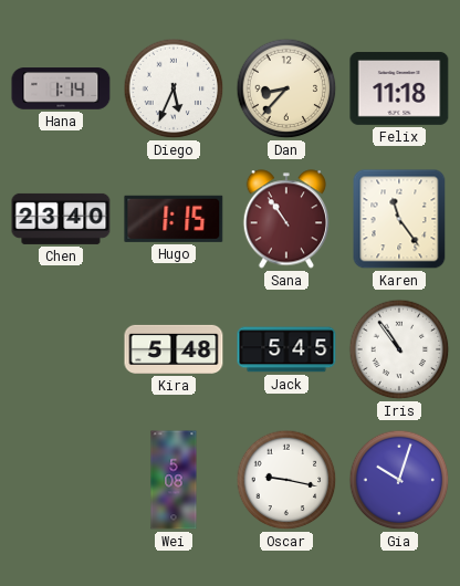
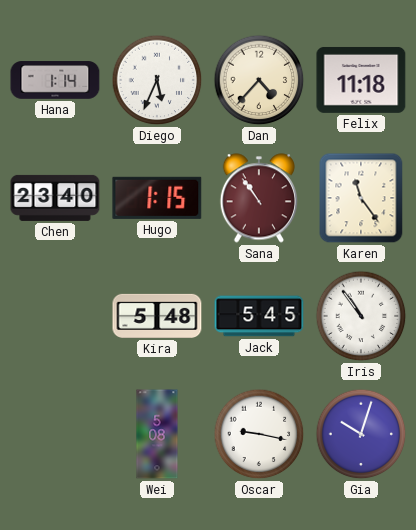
Dan: 8:37 -> 4:37
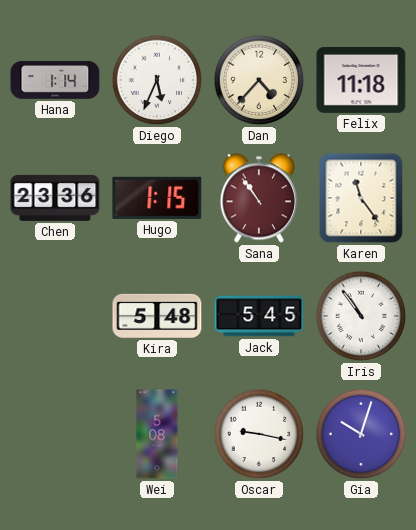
Chen: 23:40 -> 23:36
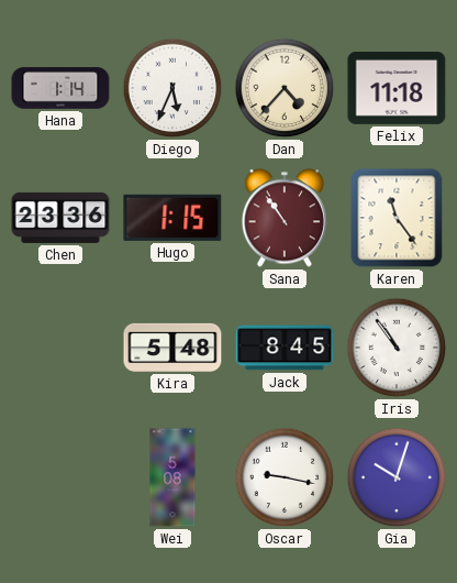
Jack: 5:45 -> 8:45
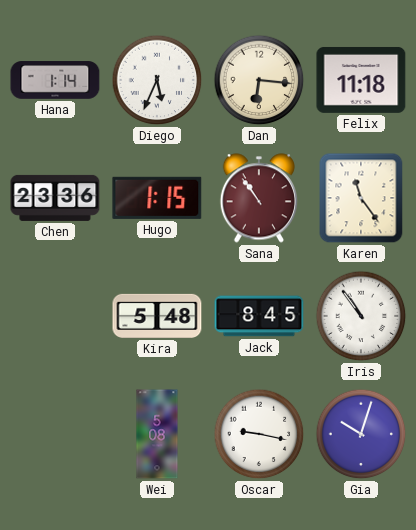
Dan: 4:37 -> 6:16
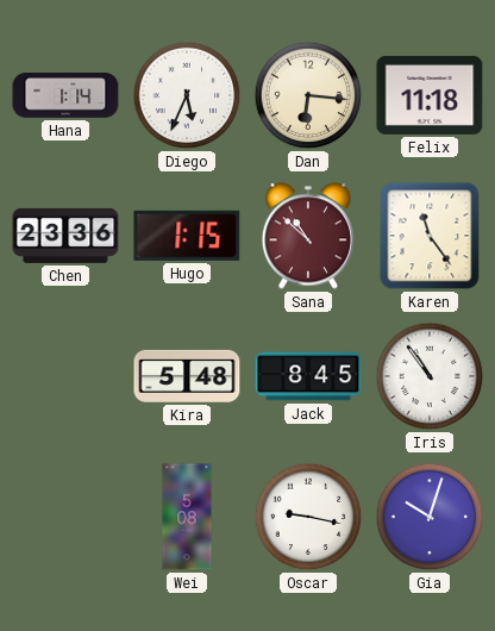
Sana: 10:54 -> 10:52
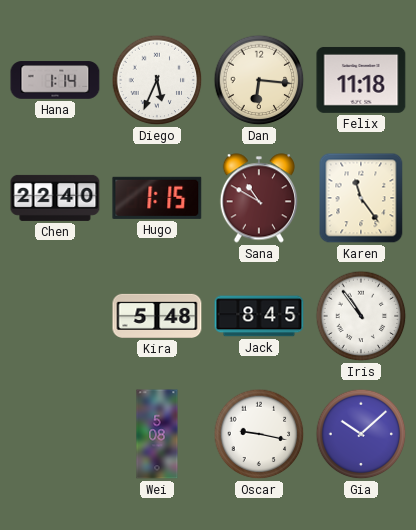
Chen: 23:36 -> 22:40
Sana: 10:52 -> 10:50
Gia: 10:03 -> 10:08
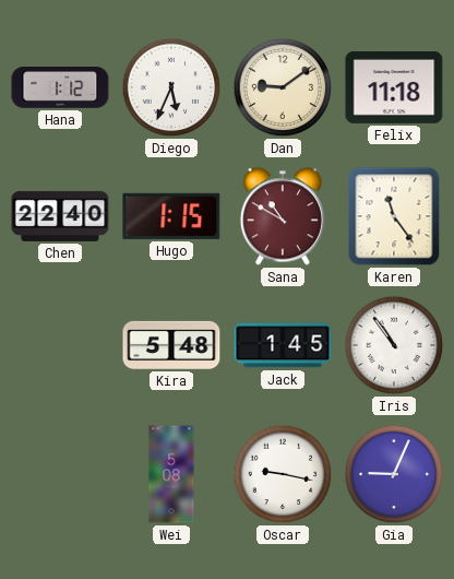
Hana: 1:14 -> 1:12
Dan: 6:16 -> 9:09
Jack: 8:45 -> 1:45
Gia: 10:08 -> 9:04
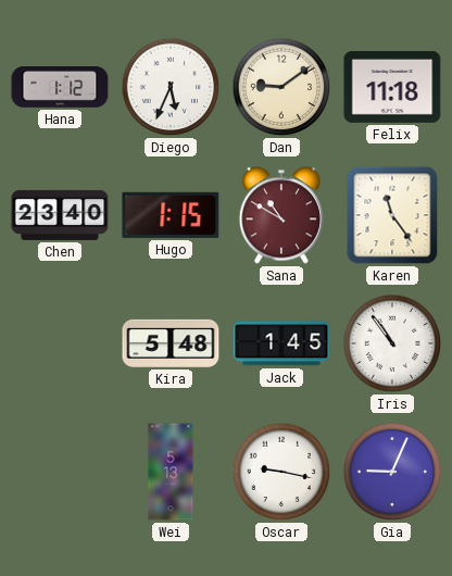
Chen: 22:40 -> 23:40
Wei: 5:08 -> 5:13
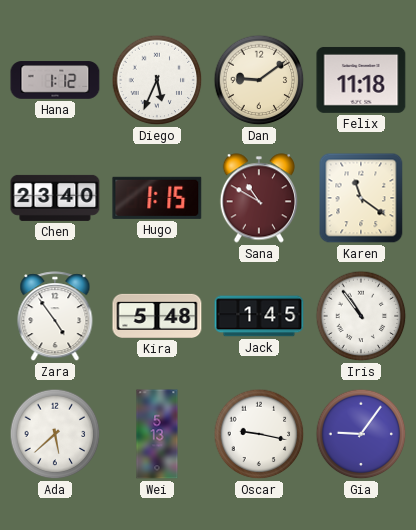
Karen: 11:24 -> 11:21
Zara: none -> 4:54
Ada: none -> 5:38
Gia: 9:04 -> 9:06
